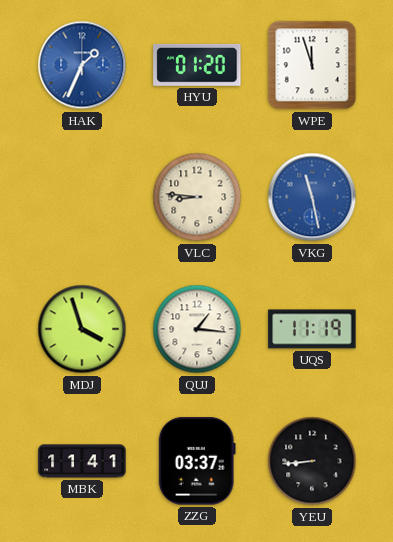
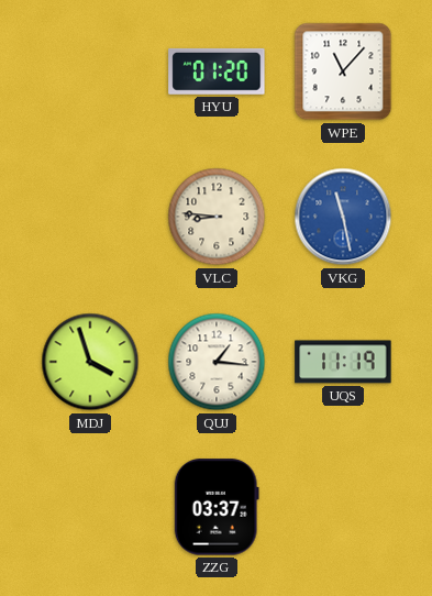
HAK: 1:34 -> none
WPE: 11:57 -> 11:07
MBK: 11:41 -> none
YEU: 8:44 -> none
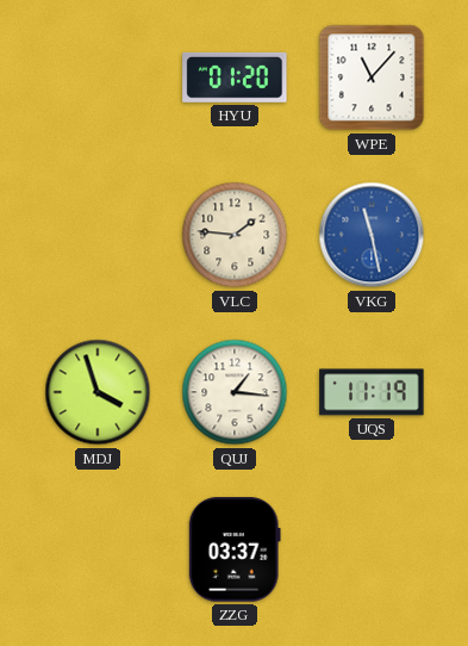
VLC: 8:46 -> 1:46
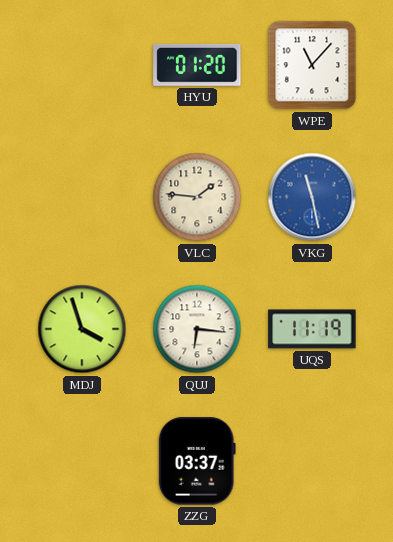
QUJ: 1:16 -> 6:16
